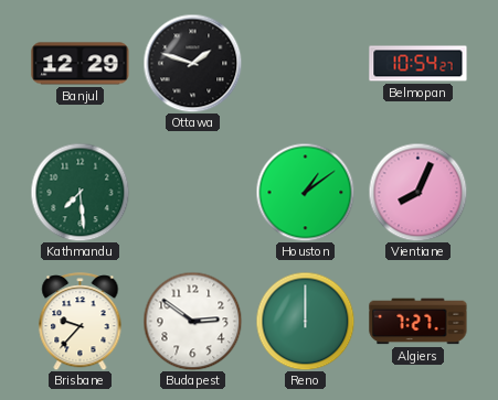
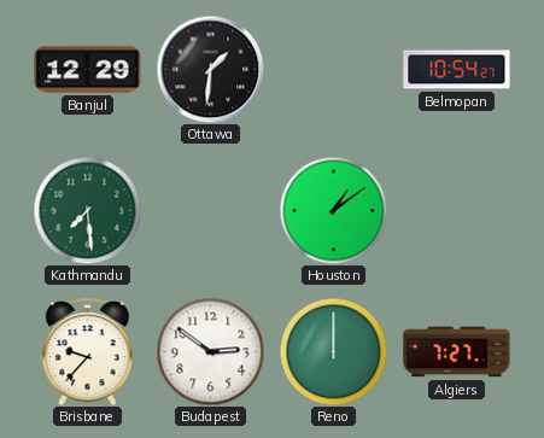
Ottawa: 1:48 -> 1:31
Vientiane: 8:04 -> none
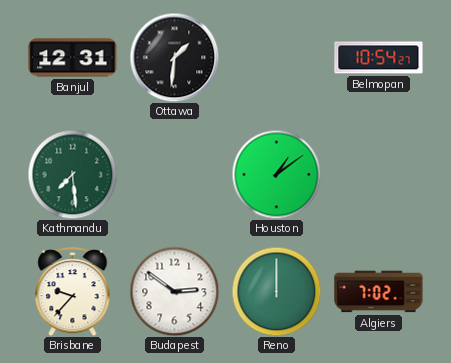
Banjul: 12:29 -> 12:31
Algiers: 7:27 -> 7:02
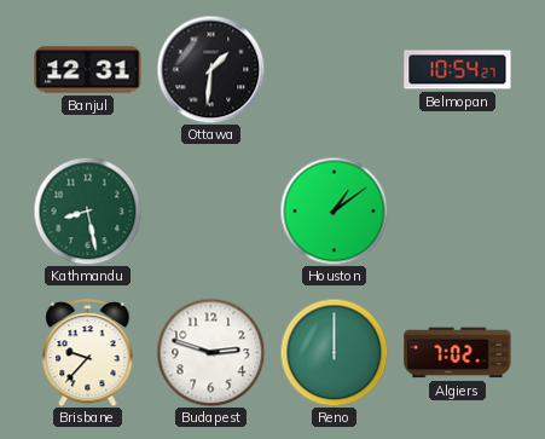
Kathmandu: 7:29 -> 8:28
Budapest: 2:51 -> 2:48
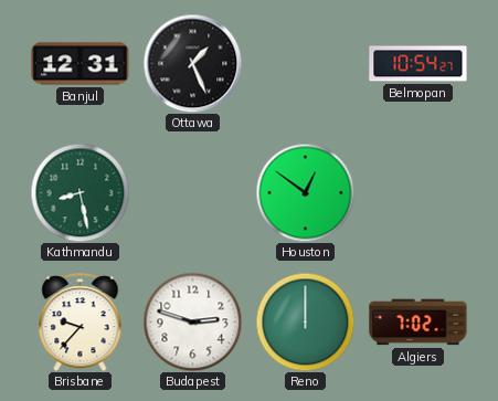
Ottawa: 1:31 -> 1:26
Houston: 1:09 -> 12:51
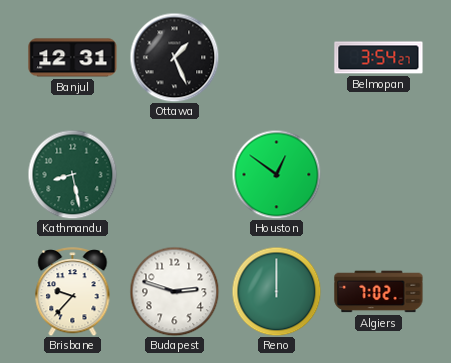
Belmopan: 10:54 -> 3:54
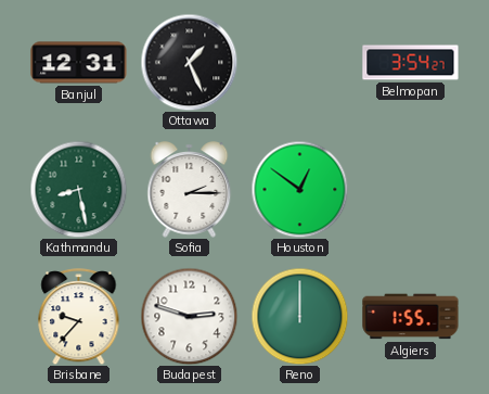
Sofia: none -> 2:15
Algiers: 7:02 -> 1:55
